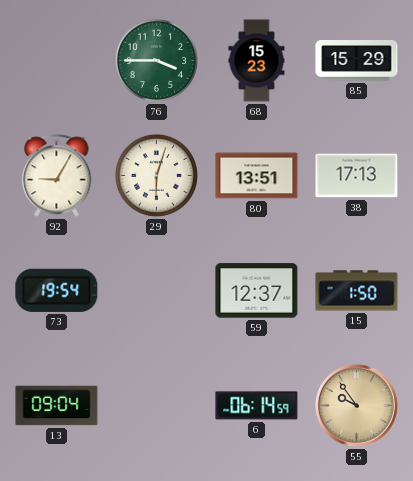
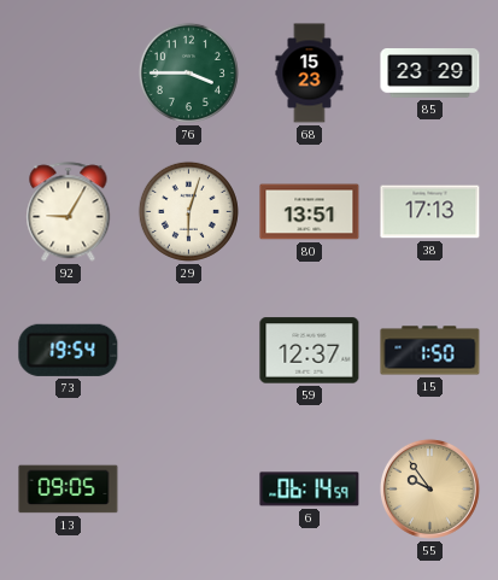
85: 15:29 -> 23:29
13: 09:04 -> 09:05
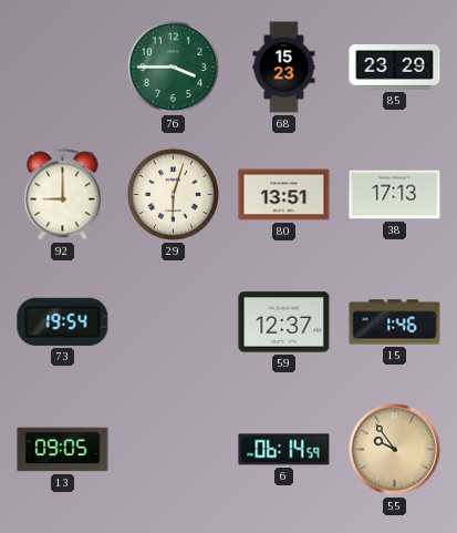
92: 9:05 -> 9:00
15: 1:50 -> 1:46
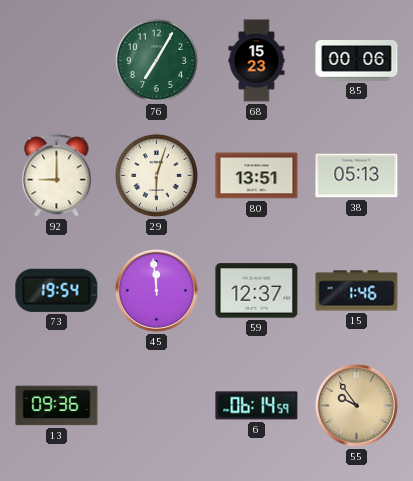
76: 3:45 -> 7:05
85: 23:29 -> 00:06
38: 17:13 -> 05:13
45: none -> 11:59
13: 09:05 -> 09:36
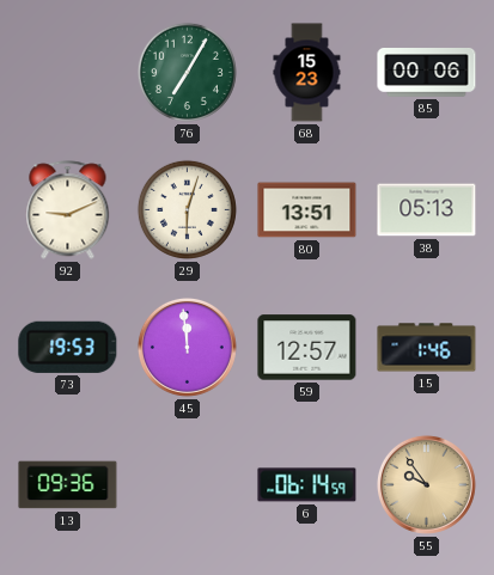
92: 9:00 -> 9:11
73: 19:54 -> 19:53
59: 12:37 -> 12:57
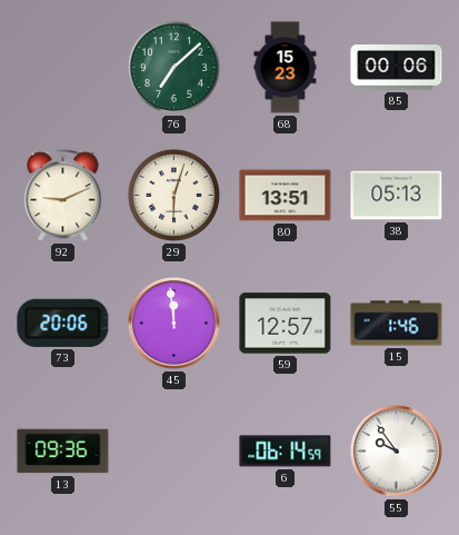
76: 7:05 -> 7:08
73: 19:53 -> 20:06
55 dial: champagne -> white
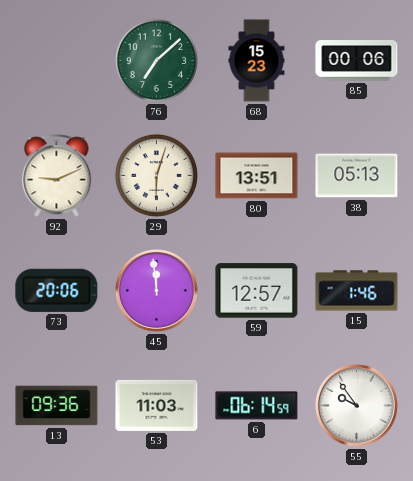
53: none -> 11:03
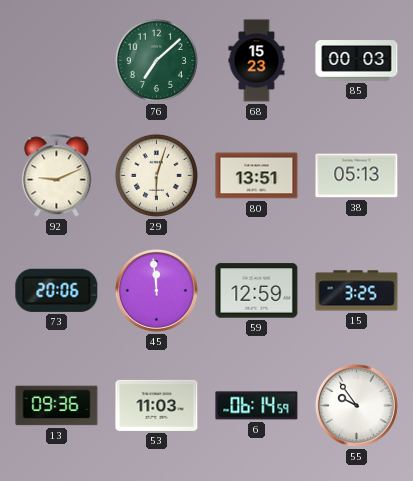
85: 00:06 -> 00:03
59: 12:57 -> 12:59
15: 1:46 -> 3:25
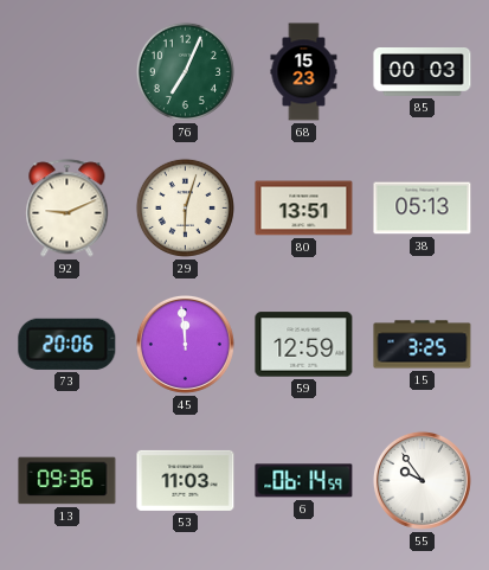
76: 7:08 -> 7:04
